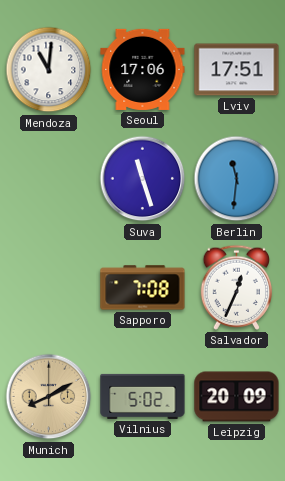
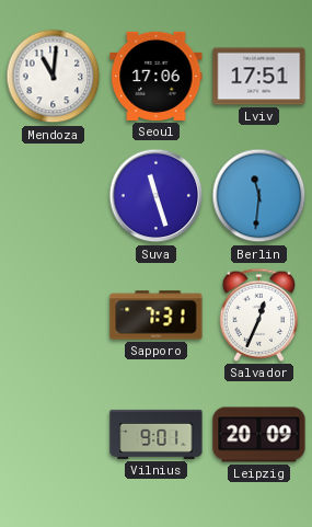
Sapporo: 7:08 -> 7:31
Munich: 8:10 -> none
Vilnius: 5:02 -> 9:01
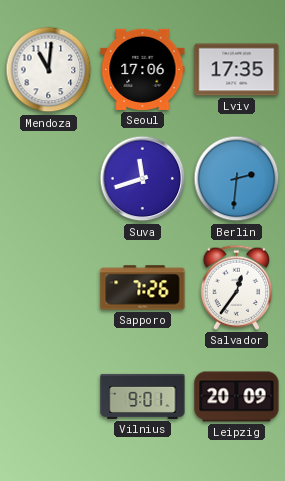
Lviv: 17:51 -> 17:35
Suva: 11:27 -> 11:42
Berlin: 11:31 -> 2:31
Sapporo: 7:31 -> 7:26
Salvador: 12:34 -> 12:36
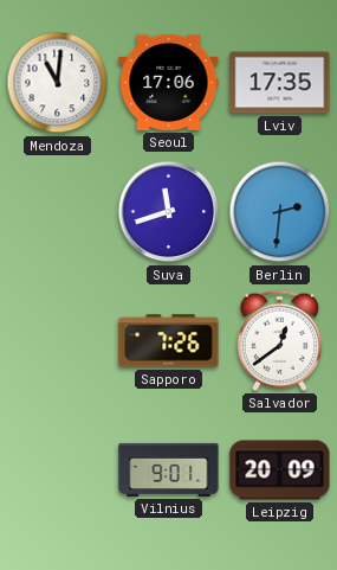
Salvador: 12:36 -> 12:39
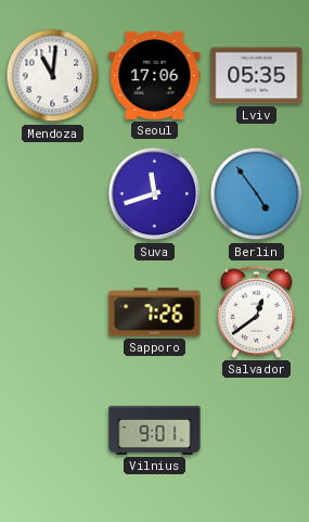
Lviv: 17:35 -> 05:35
Berlin: 2:31 -> 4:54
Leipzig: 20:09 -> none
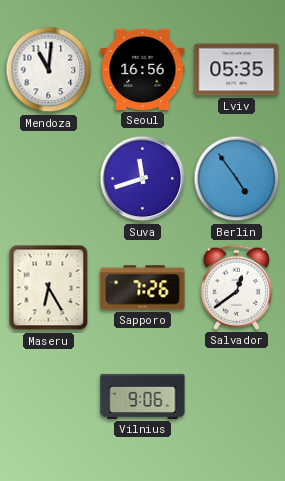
Seoul: 17:06 -> 16:56
Maseru: none -> 6:25
Vilnius: 9:01 -> 9:06
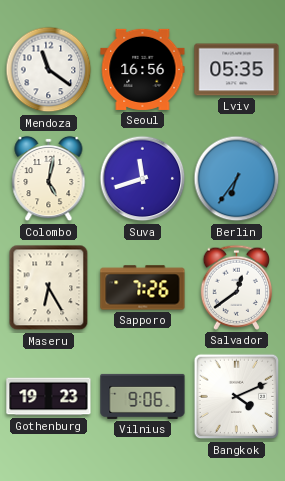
Mendoza: 11:01 -> 11:21
Colombo: none -> 5:02
Berlin: 4:54 -> 6:36
Gothenburg: none -> 19:23
Bangkok: none -> 4:11
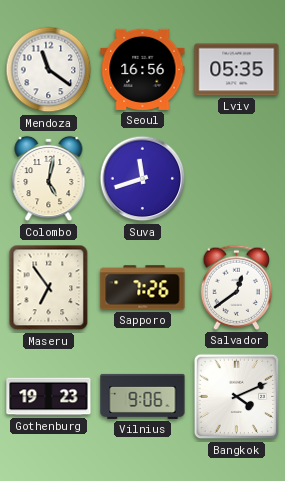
Berlin: 6:36 -> none
Maseru: 6:25 -> 6:54
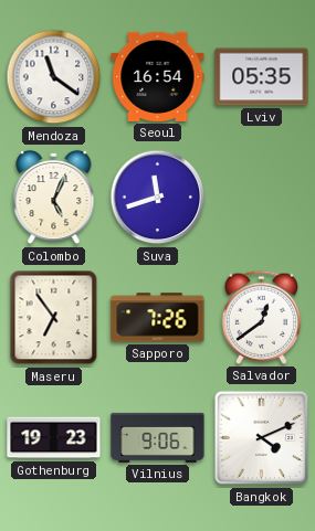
Seoul: 16:56 -> 16:54
Colombo: 5:02 -> 5:04
